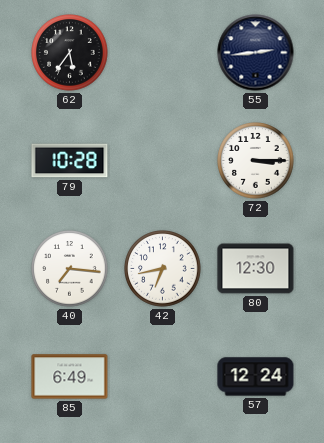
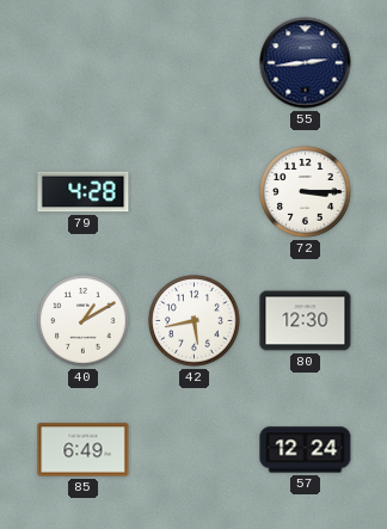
62: 5:36 -> none
79: 10:28 -> 4:28
40: 7:16 -> 1:10
42: 6:43 -> 5:43
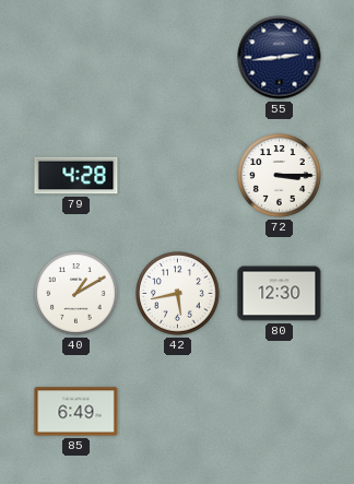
57: 12:24 -> none
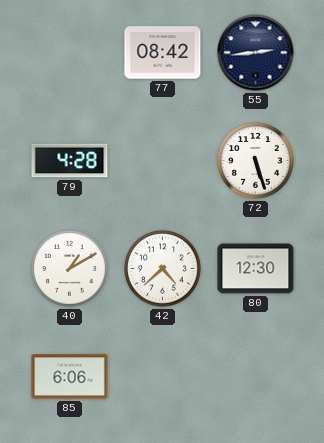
77: none -> 08:42
72: 3:15 -> 5:27
42: 5:43 -> 4:38
85: 6:49 -> 6:06
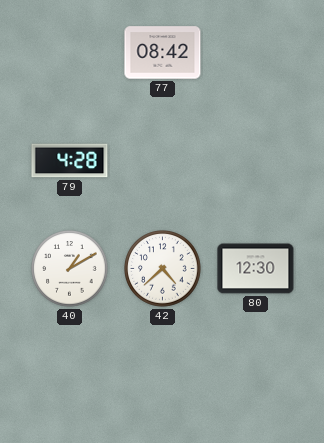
55: 2:44 -> none
72: 5:27 -> none
85: 6:06 -> none
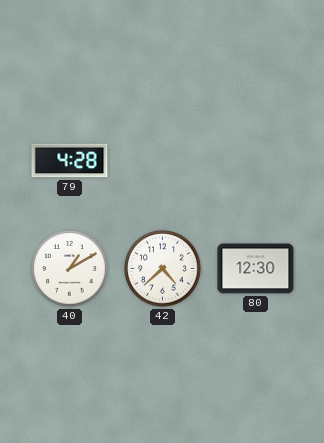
77: 08:42 -> none
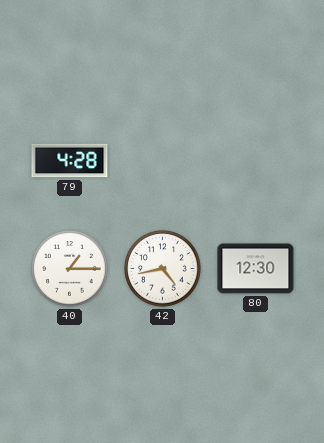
40: 1:10 -> 1:15
42: 4:38 -> 4:43
